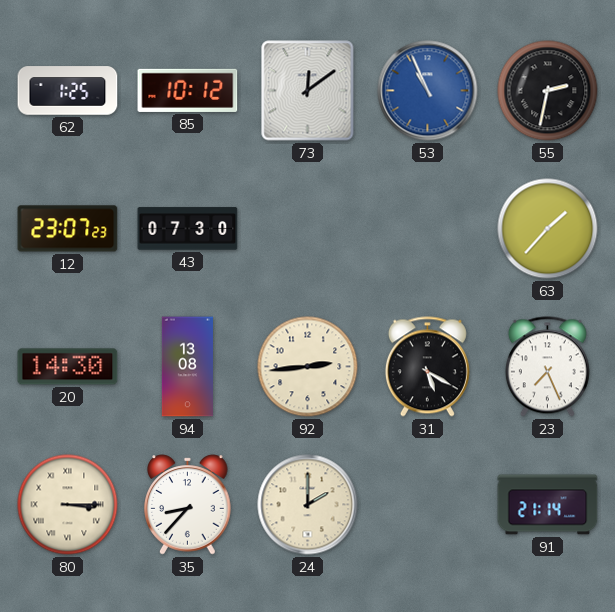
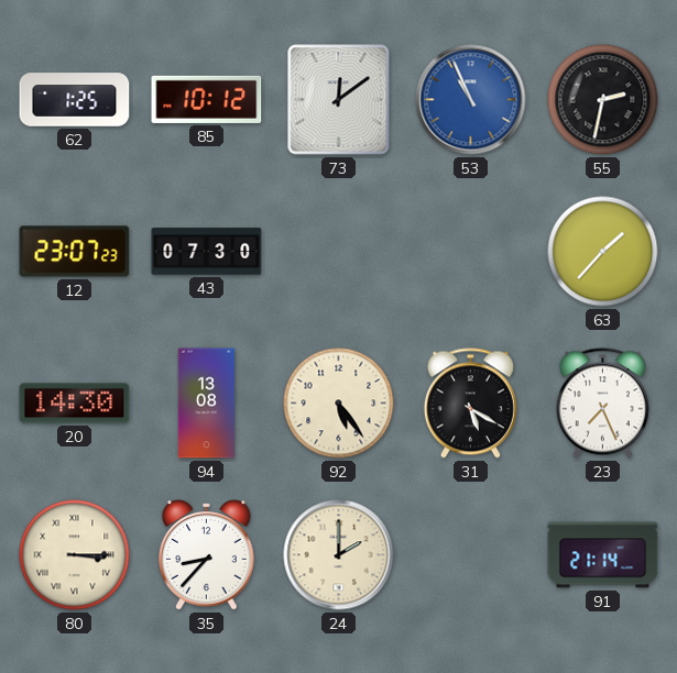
92: 2:44 -> 5:24
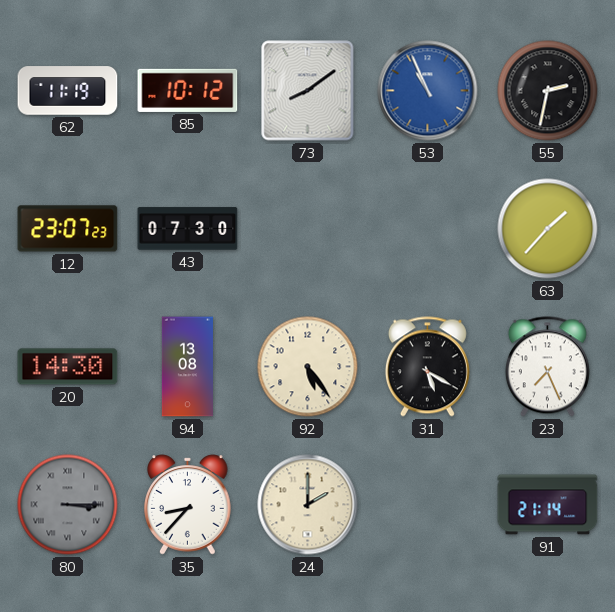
62: 1:25 -> 11:19
73: 12:09 -> 8:09
80 dial: cream -> grey
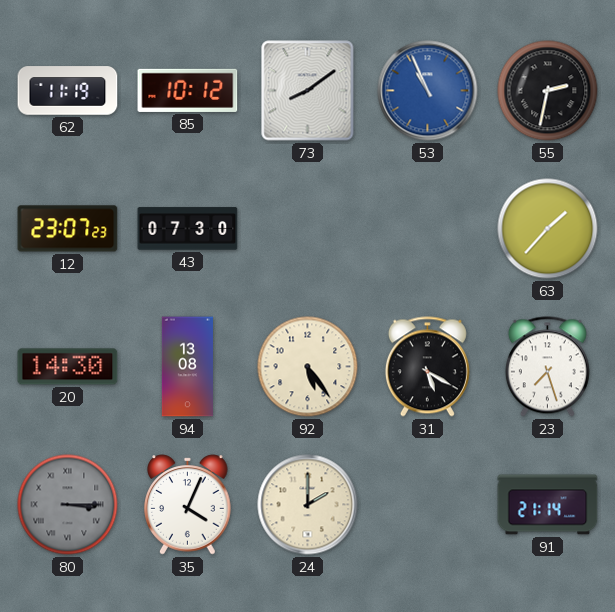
23: 7:26 -> 7:27
35: 8:37 -> 4:04
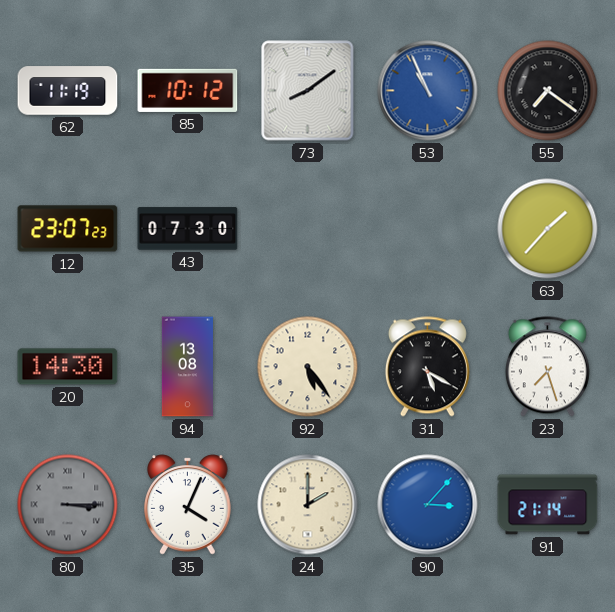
55: 2:32 -> 7:21
90: none -> 3:07
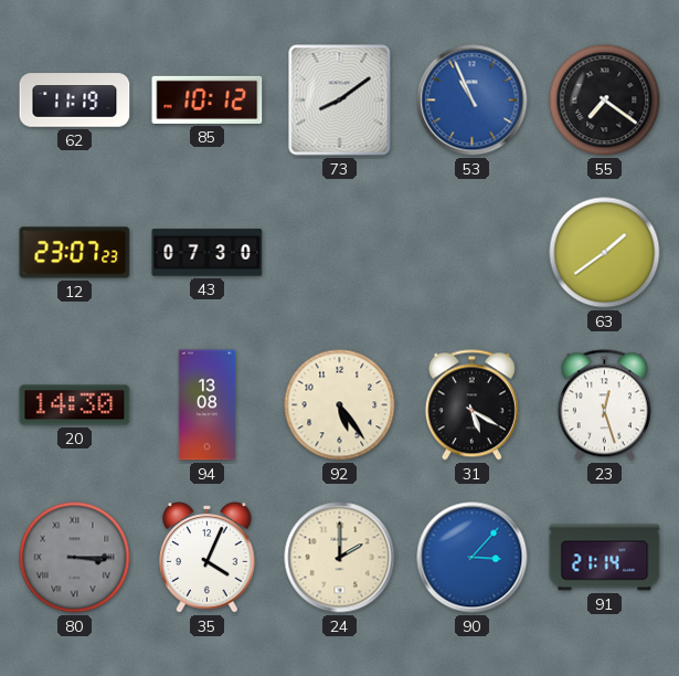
63: 1:37 -> 1:39
23: 7:27 -> 12:27
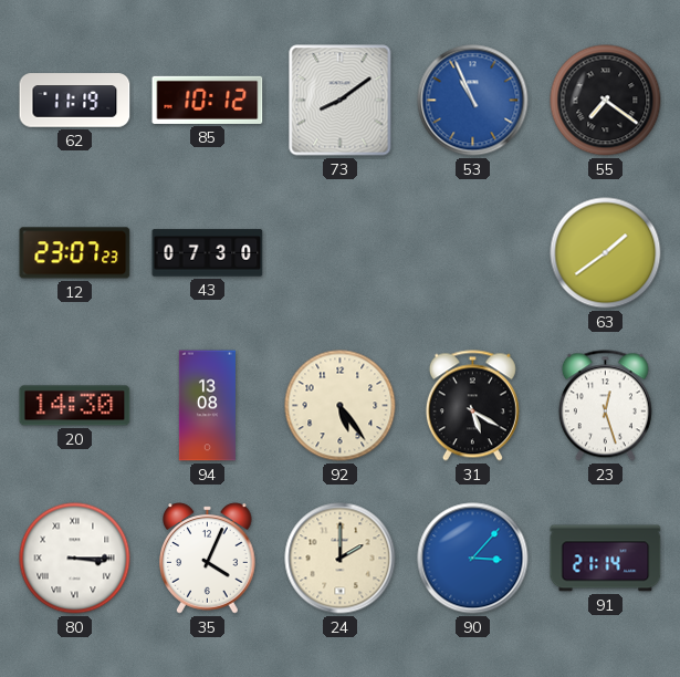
80 dial: grey -> white
